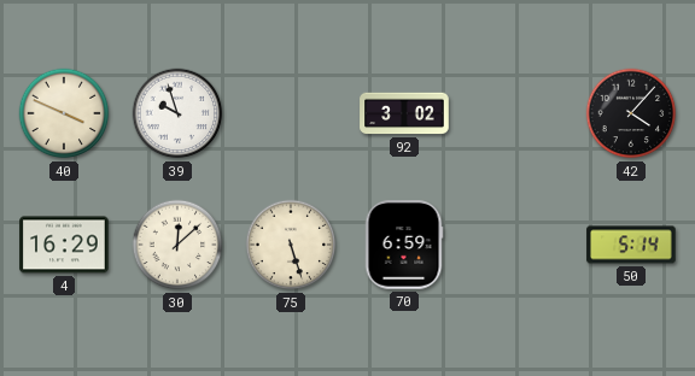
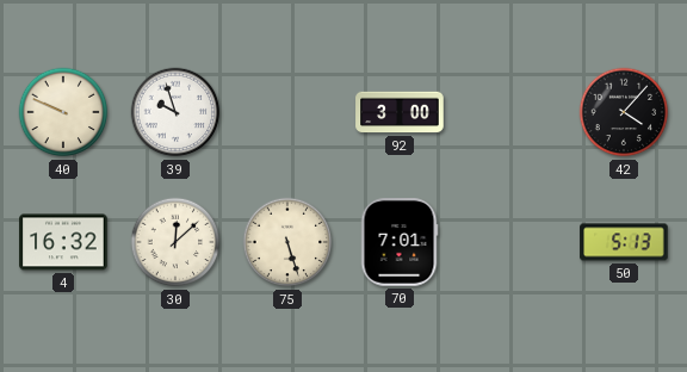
40: 3:49 -> 9:49
92: 3:02 -> 3:00
4: 16:29 -> 16:32
70: 6:59 -> 7:01
50: 5:14 -> 5:13
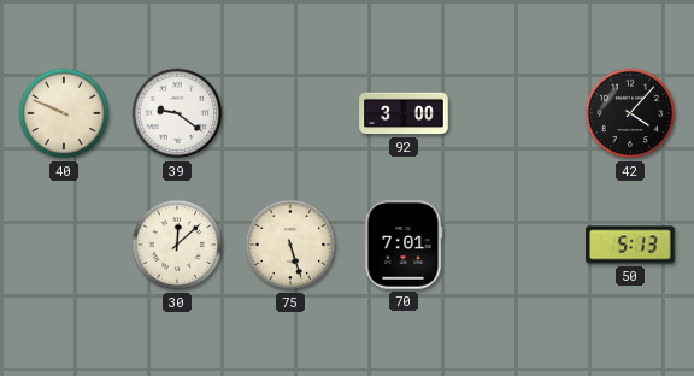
39: 9:57 -> 9:21
4: 16:32 -> none
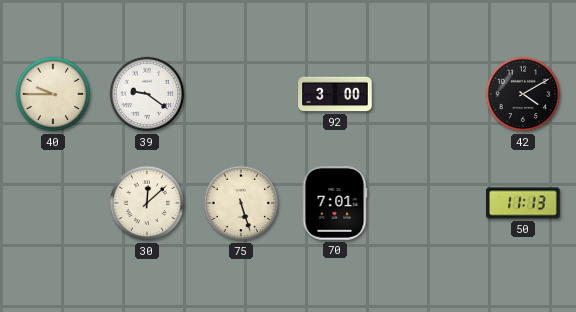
40: 9:49 -> 9:45
42: 4:07 -> 4:10
50: 5:13 -> 11:13
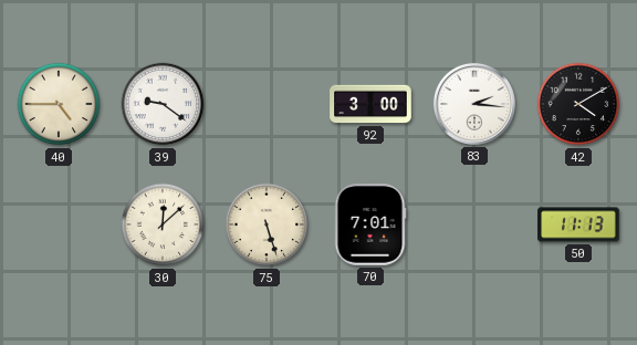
40: 9:45 -> 4:45
83: none -> 2:16
